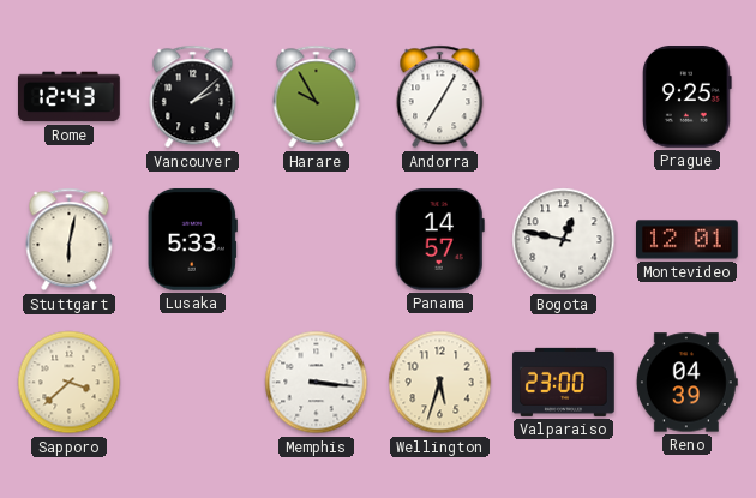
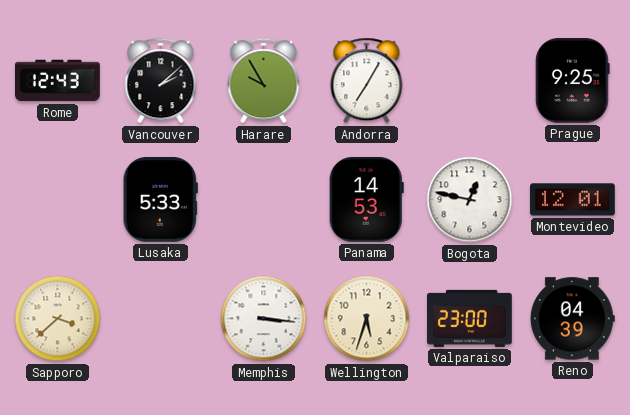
Stuttgart: 6:02 -> none
Panama: 14:57 -> 14:53
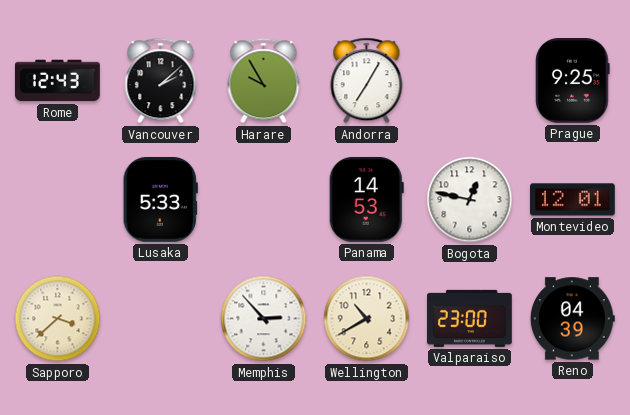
Memphis: 3:16 -> 2:53
Wellington: 5:33 -> 10:40
